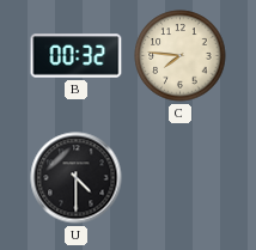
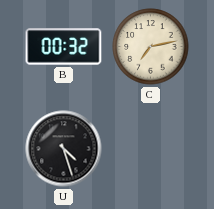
C: 7:46 -> 7:13
U: 4:30 -> 4:27
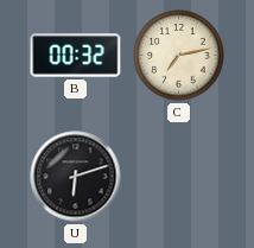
U: 4:27 -> 6:12
